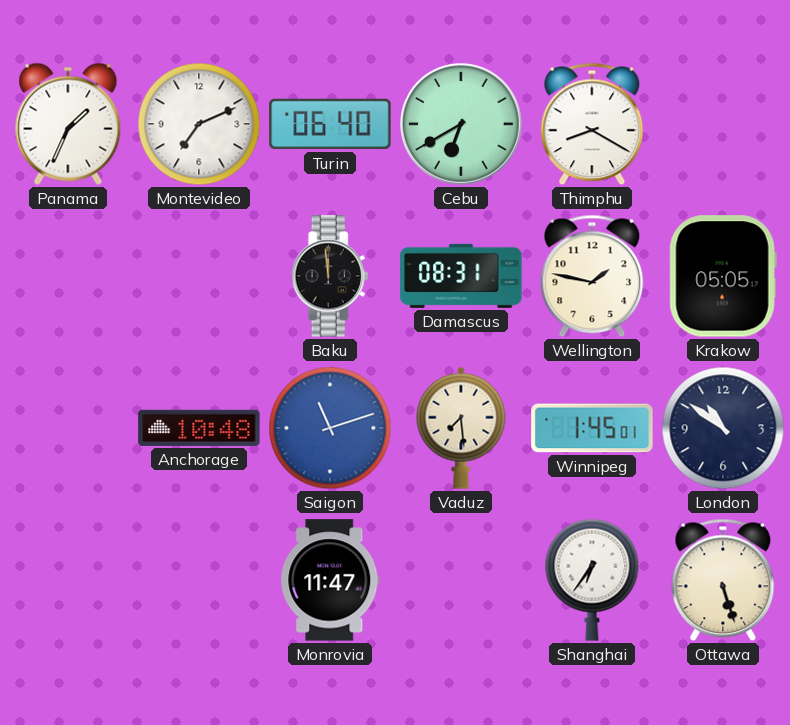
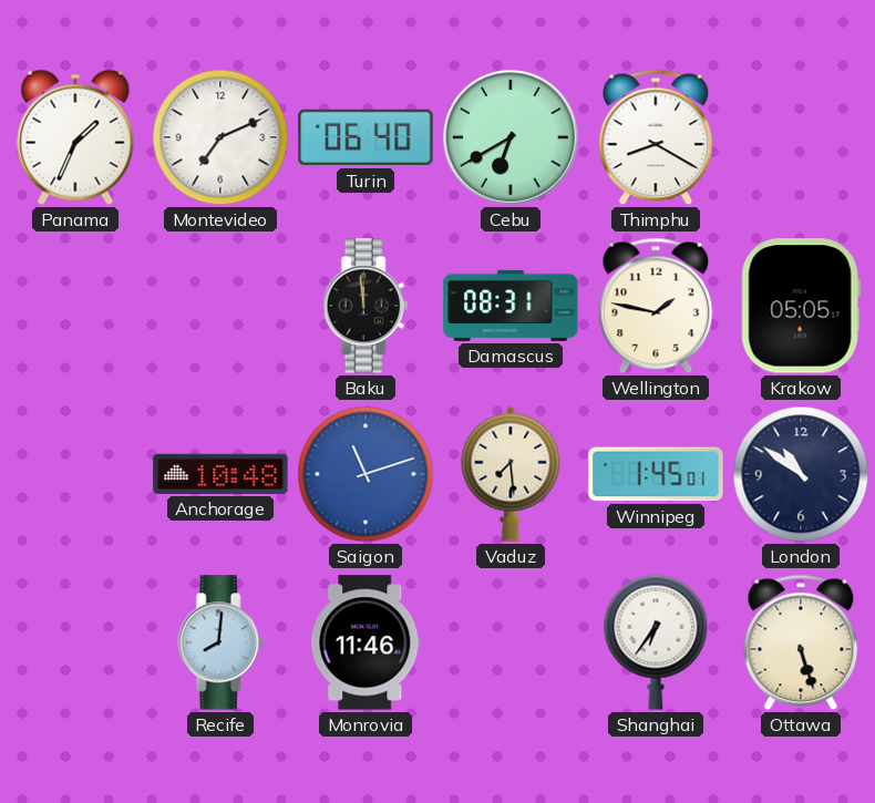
Recife: none -> 8:01
Monrovia: 11:47 -> 11:46
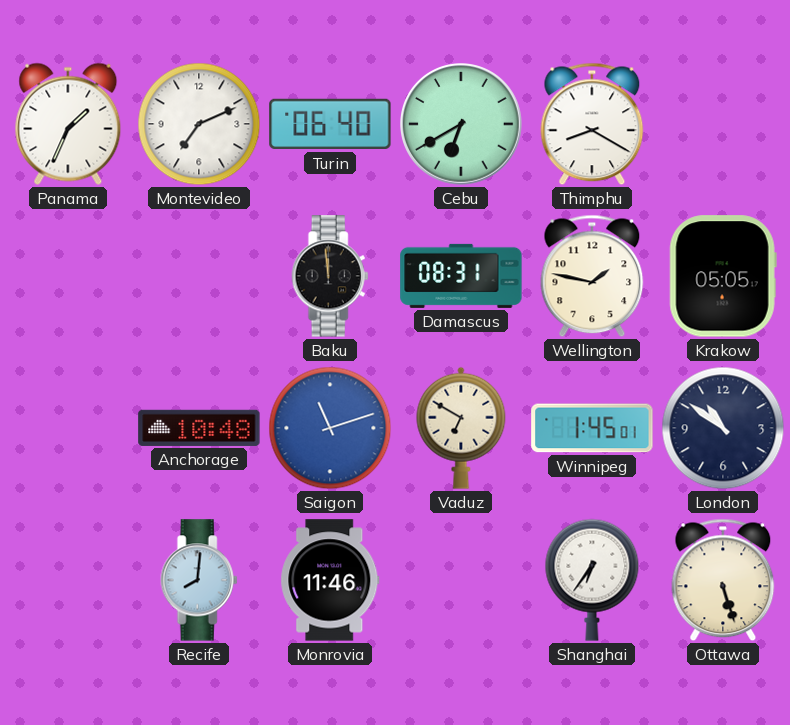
Vaduz: 7:29 -> 6:50
